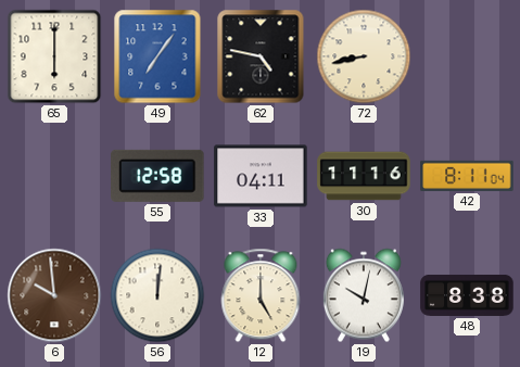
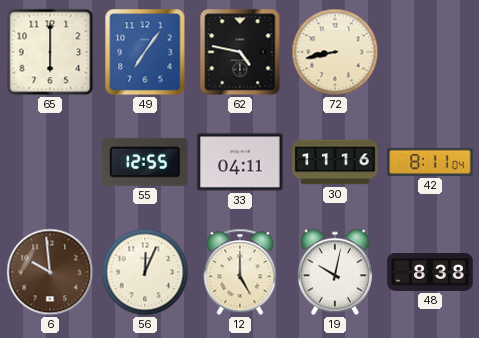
55: 12:58 -> 12:55
56: 12:01 -> 12:04
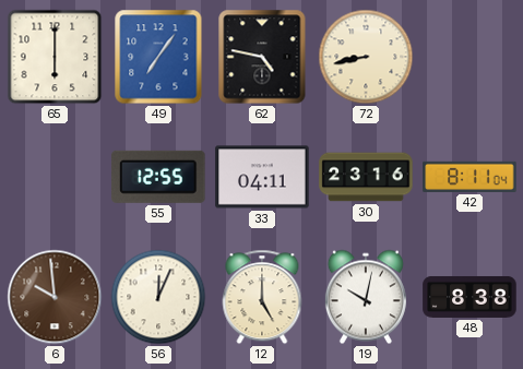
30: 11:16 -> 23:16
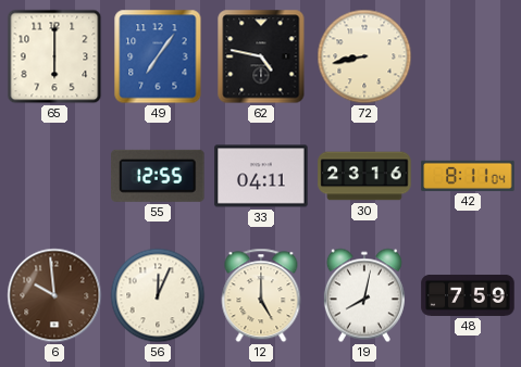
19: 10:02 -> 8:02
48: 8:38 -> 7:59
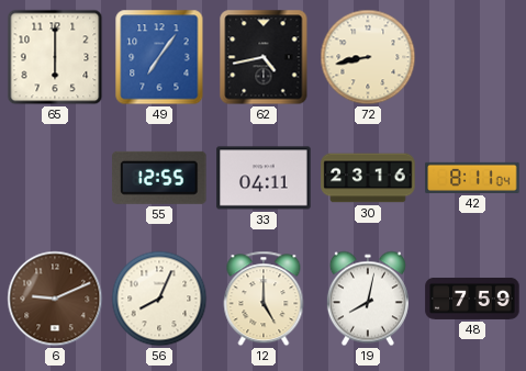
62: 4:47 -> 4:43
6: 9:59 -> 9:11
56: 12:04 -> 8:04
